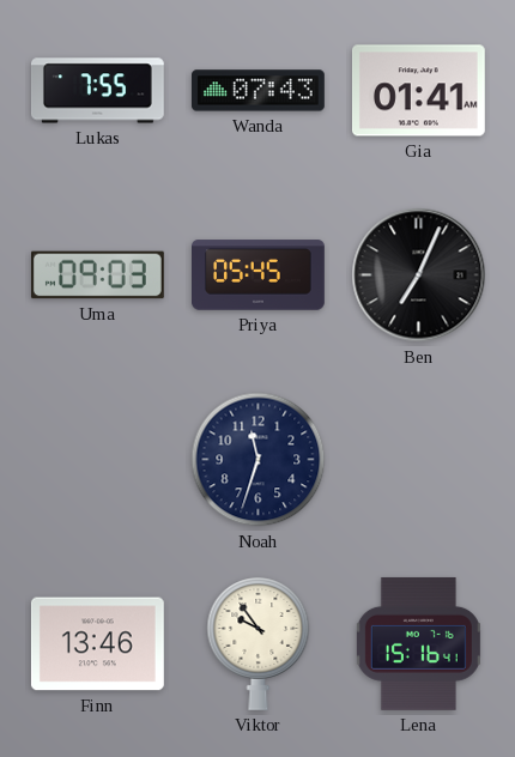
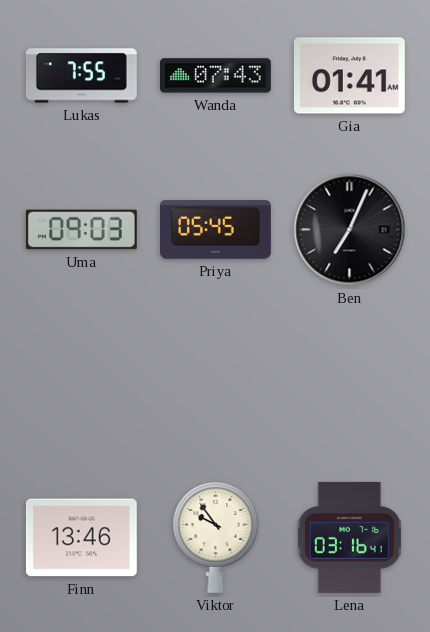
Noah: 11:33 -> none
Lena: 15:16 -> 03:16
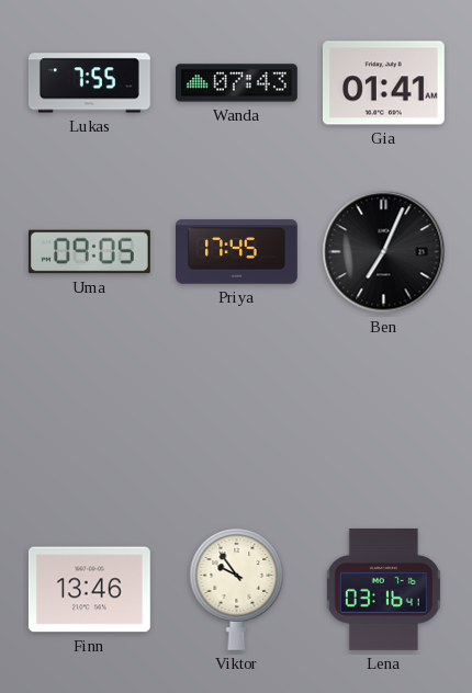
Uma: 09:03 -> 09:05
Priya: 05:45 -> 17:45
